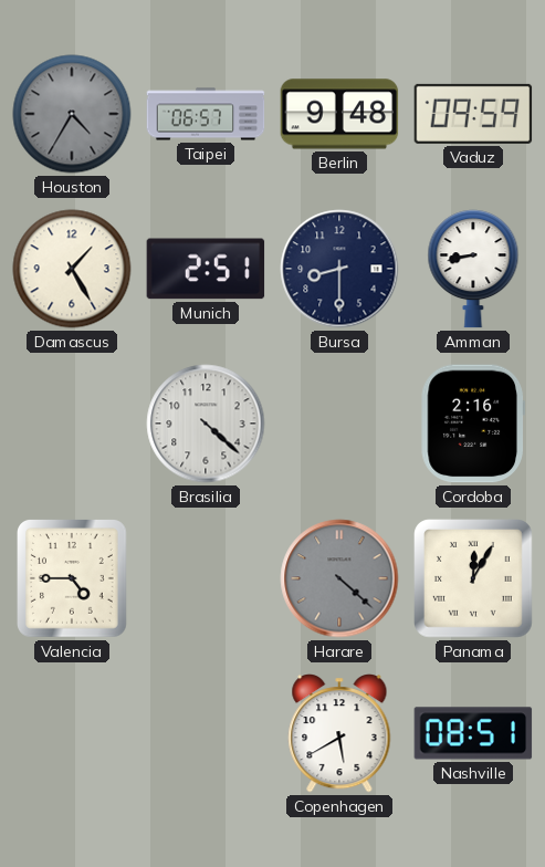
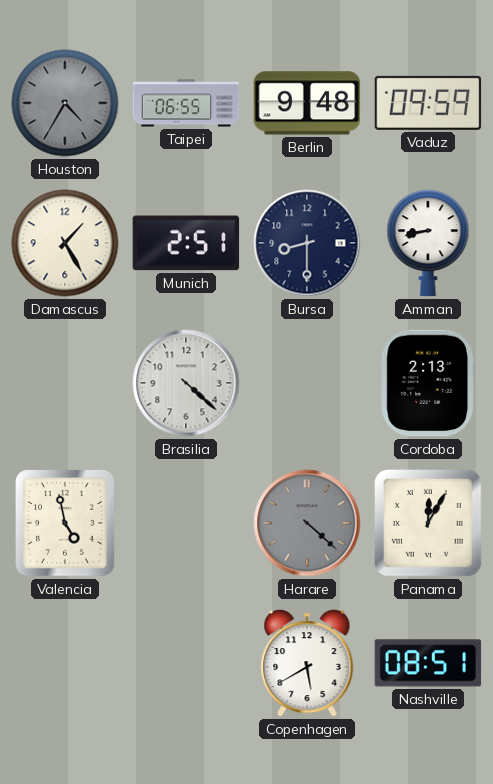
Taipei: 06:57 -> 06:55
Cordoba: 2:16 -> 2:13
Valencia: 4:45 -> 4:58
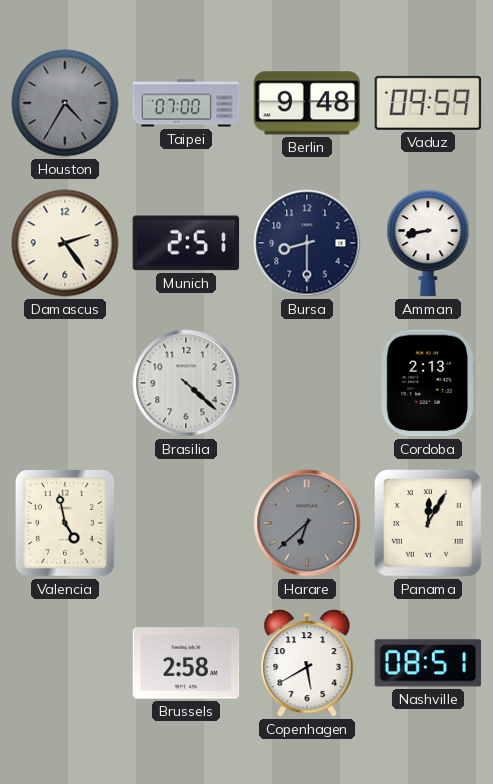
Taipei: 06:55 -> 07:00
Damascus: 1:25 -> 2:24
Harare: 4:22 -> 6:38
Brussels: none -> 2:58
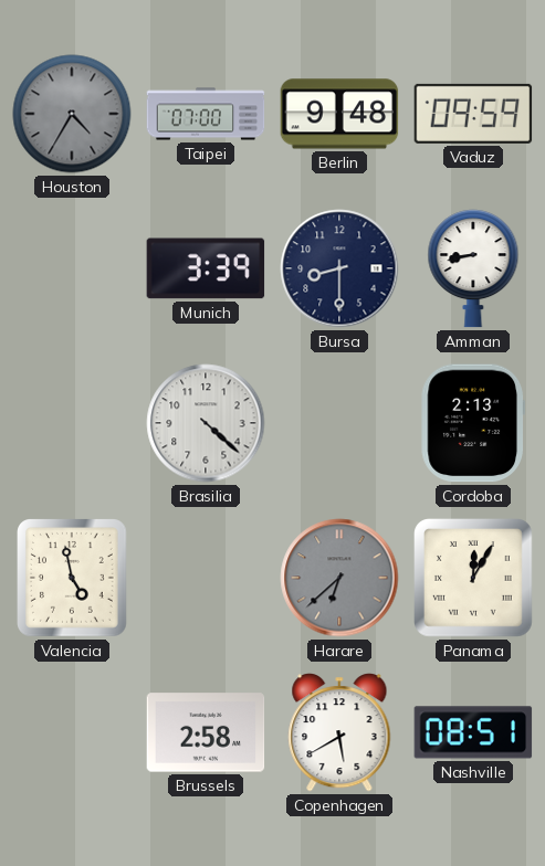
Damascus: 2:24 -> none
Munich: 2:51 -> 3:39
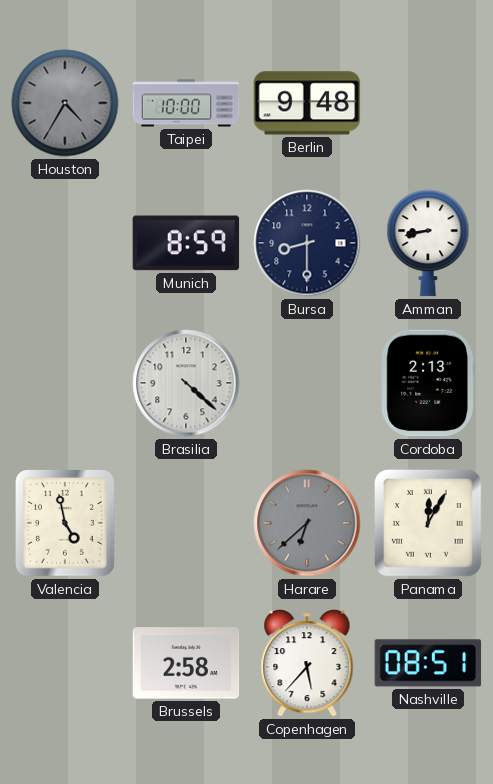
Taipei: 07:00 -> 10:00
Vaduz: 09:59 -> none
Munich: 3:39 -> 8:59
Copenhagen: 5:40 -> 5:37
